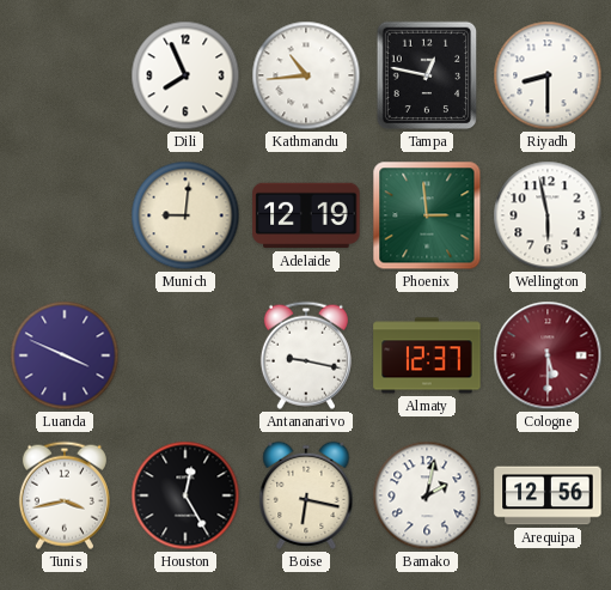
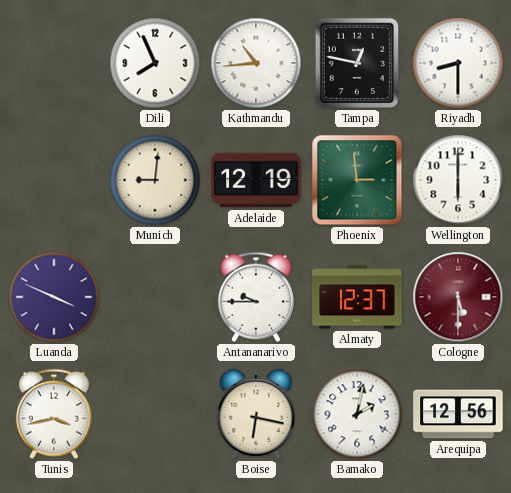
Wellington: 5:58 -> 6:00
Antananarivo: 9:17 -> 9:45
Houston: 12:25 -> none
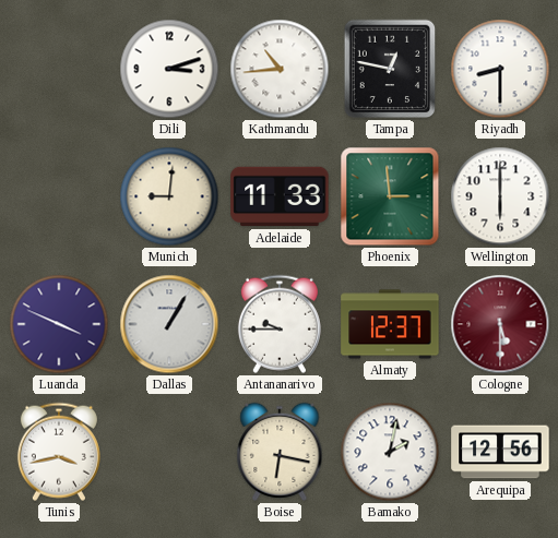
Dili: 7:56 -> 3:12
Adelaide: 12:19 -> 11:33
Dallas: none -> 1:05
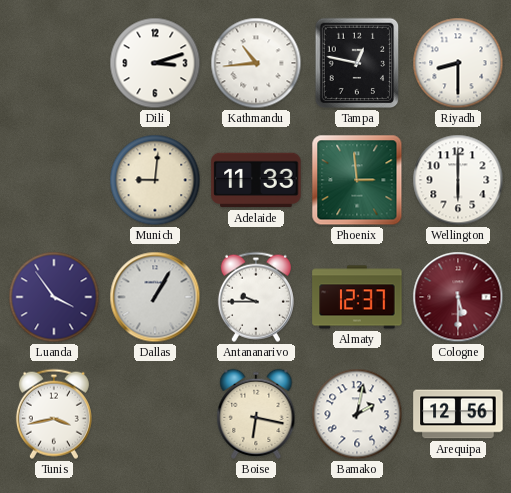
Luanda: 3:49 -> 3:54
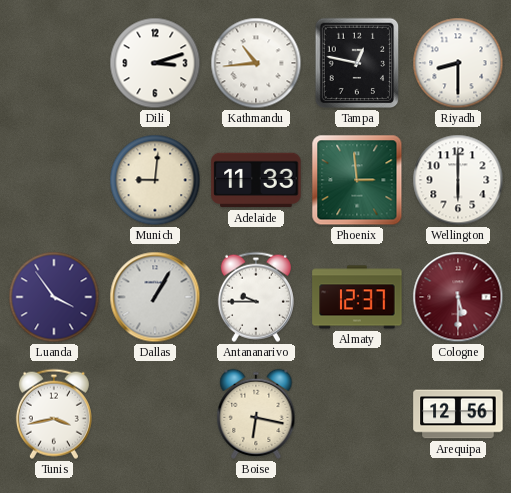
Bamako: 2:02 -> none
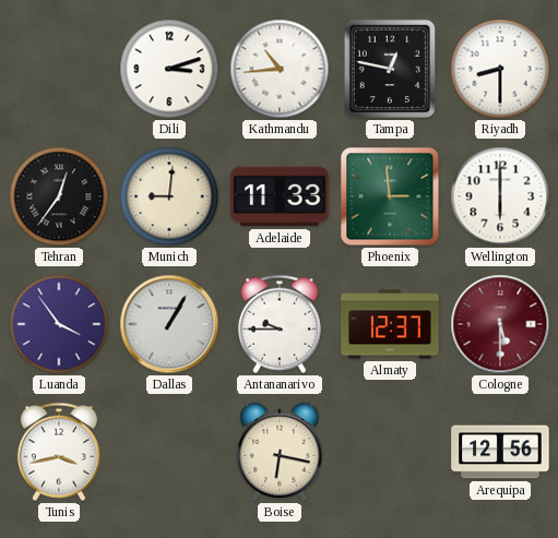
Tehran: none -> 12:36
